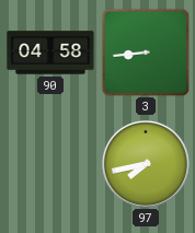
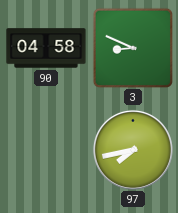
3: 8:44 -> 8:49
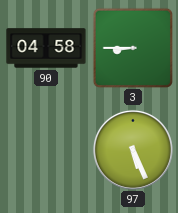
3: 8:49 -> 8:45
97: 7:43 -> 5:26
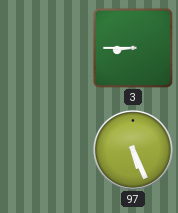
90: 04:58 -> none
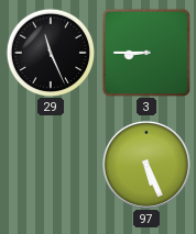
29: none -> 11:26
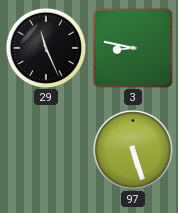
3: 8:45 -> 8:47
97: 5:26 -> 5:27
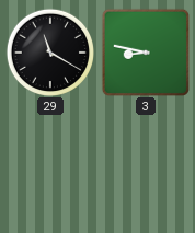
29: 11:26 -> 11:20
97: 5:27 -> none
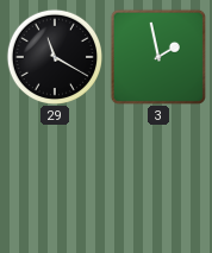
3: 8:47 -> 1:58
